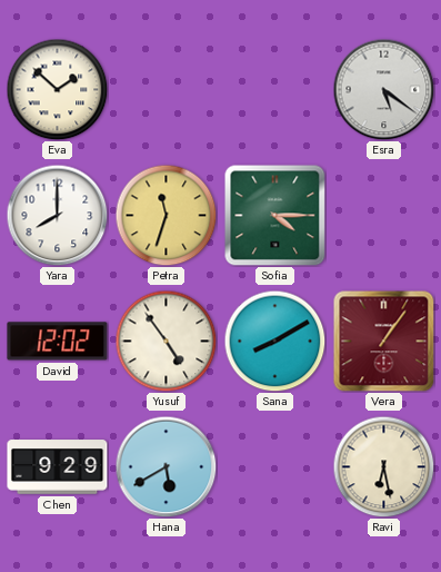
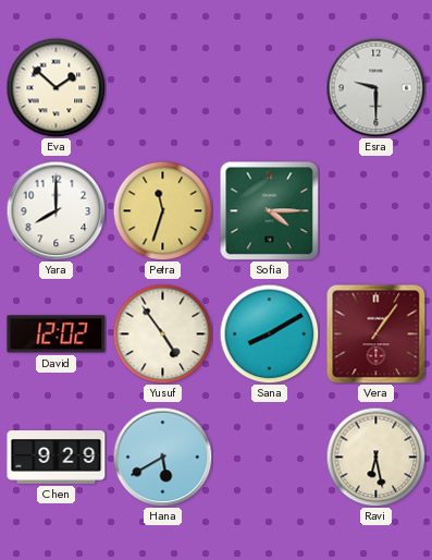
Esra: 5:21 -> 9:30
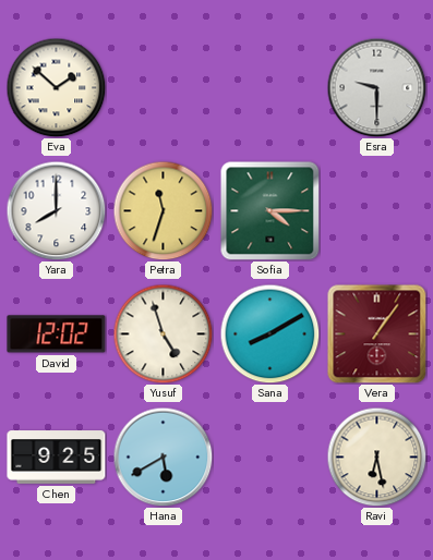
Yusuf: 4:54 -> 4:57
Chen: 9:29 -> 9:25
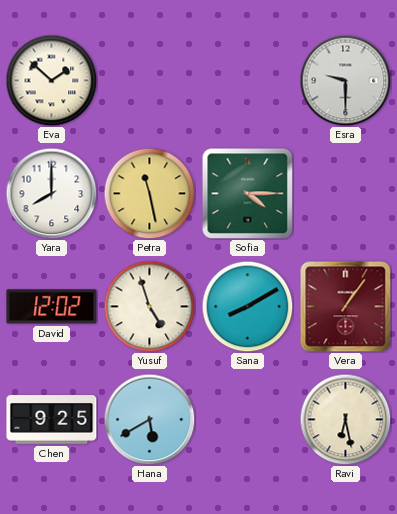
Petra: 11:33 -> 11:28
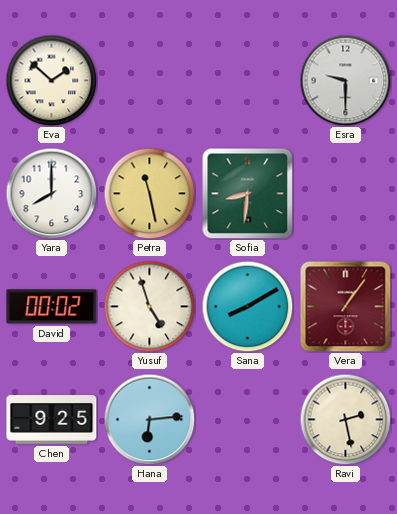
Sofia: 4:15 -> 8:31
David: 12:02 -> 00:02
Hana: 5:40 -> 6:14
Ravi: 6:28 -> 2:28
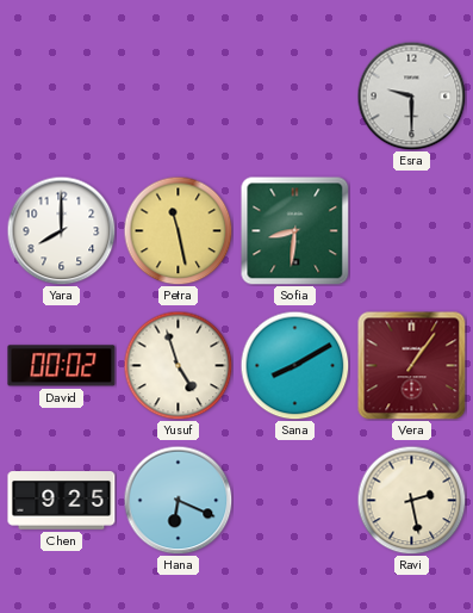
Eva: 1:52 -> none
Hana: 6:14 -> 6:19
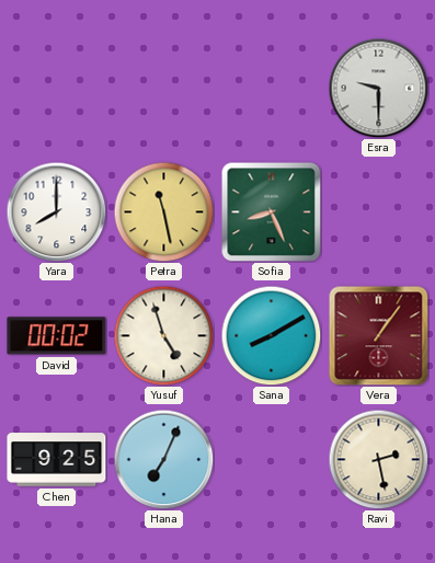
Sofia: 8:31 -> 8:26
Hana: 6:19 -> 7:04
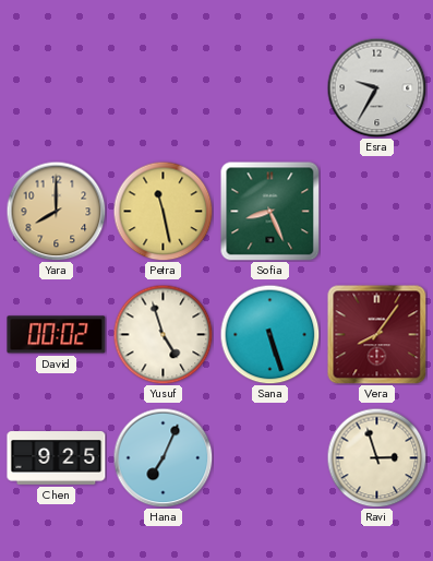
Esra: 9:30 -> 9:35
Yara dial: white -> champagne
Sana: 8:10 -> 5:27
Vera: 1:06 -> 8:06
Ravi: 2:28 -> 2:57
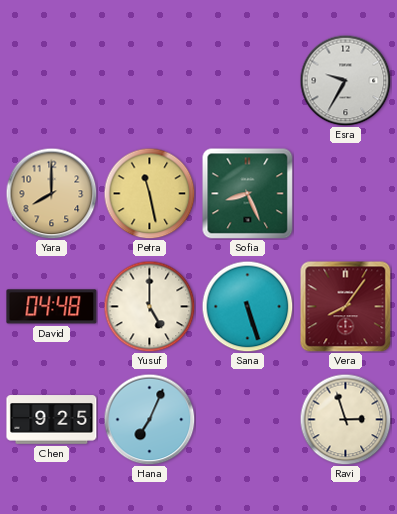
David: 00:02 -> 04:48
Yusuf: 4:57 -> 5:00
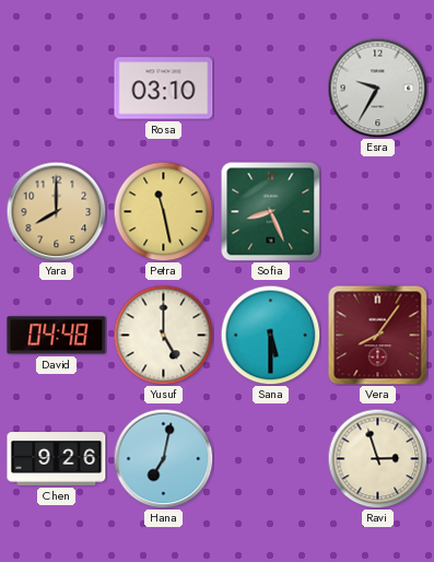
Rosa: none -> 03:10
Sana: 5:27 -> 5:30
Chen: 9:25 -> 9:26
Hana: 7:04 -> 7:02
